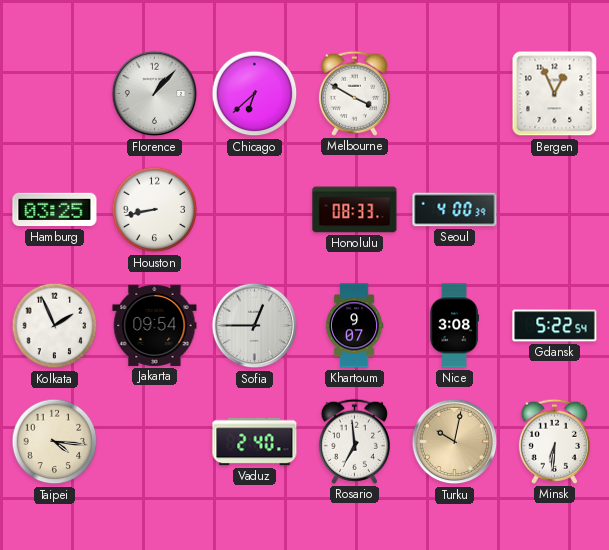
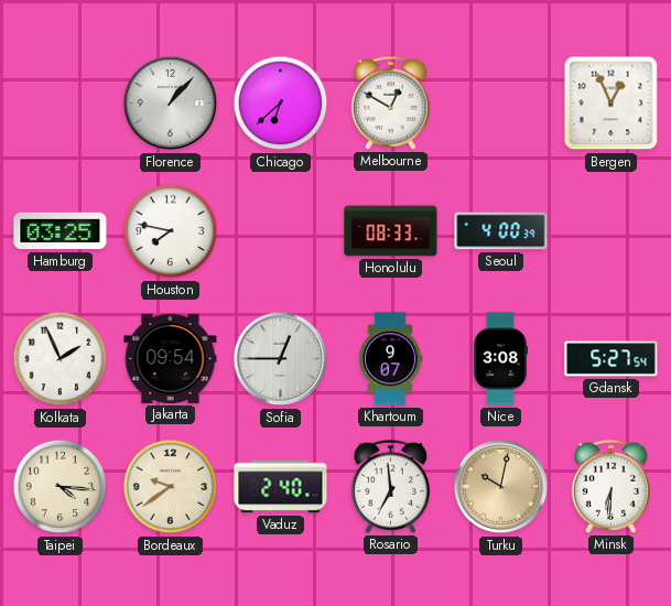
Melbourne: 3:50 -> 12:50
Houston: 8:43 -> 7:47
Gdansk: 5:22 -> 5:27
Bordeaux: none -> 9:39
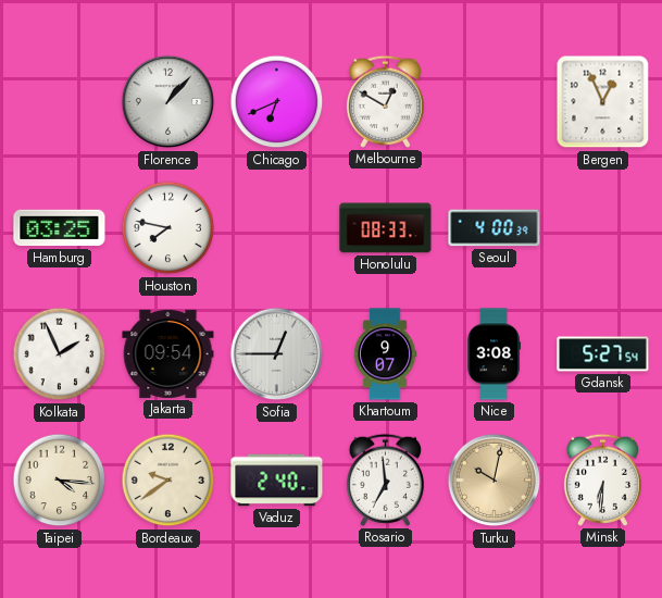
Chicago: 6:38 -> 6:41
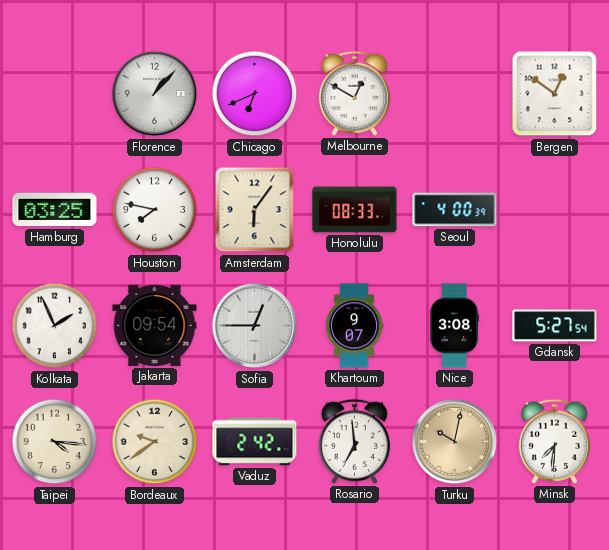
Bergen: 12:56 -> 12:51
Amsterdam: none -> 6:06
Vaduz: 2:40 -> 2:42
Minsk: 6:31 -> 7:31
